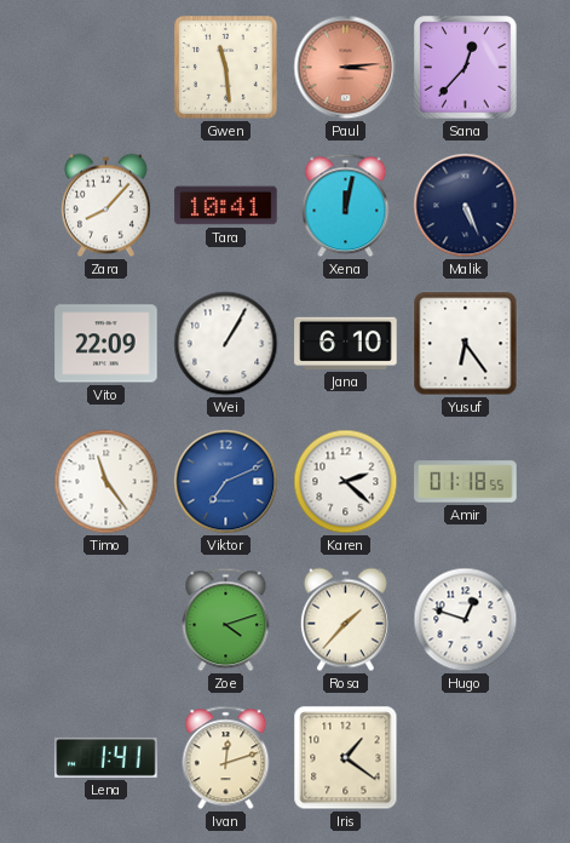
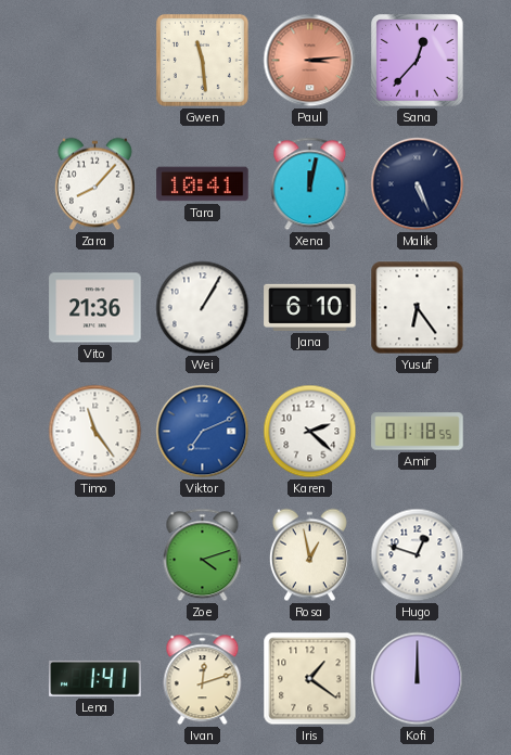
Vito: 22:09 -> 21:36
Rosa: 1:37 -> 12:58
Kofi: none -> 12:00
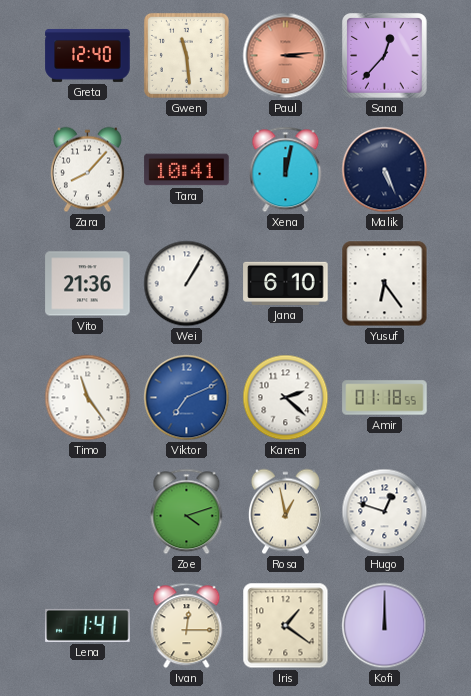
Greta: none -> 12:40
Ivan: 12:12 -> 12:15
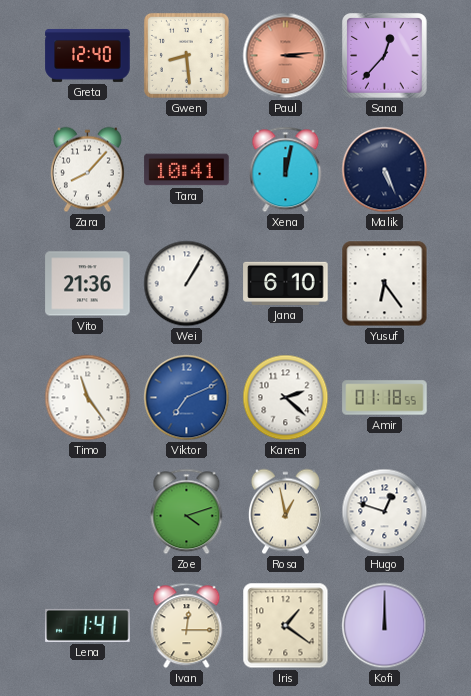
Gwen: 11:29 -> 8:29
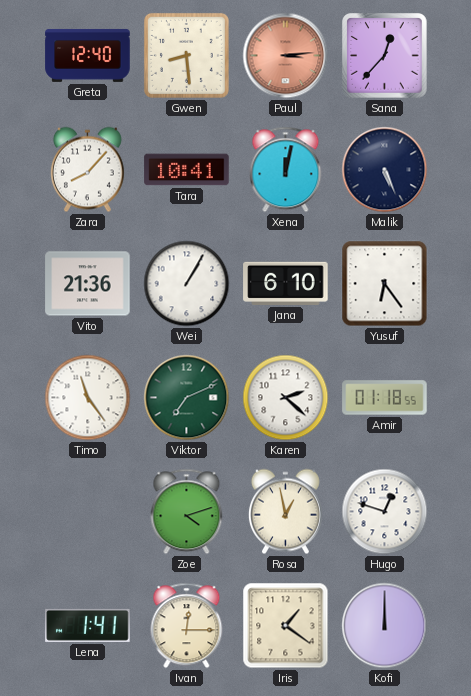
Viktor dial: blue -> green
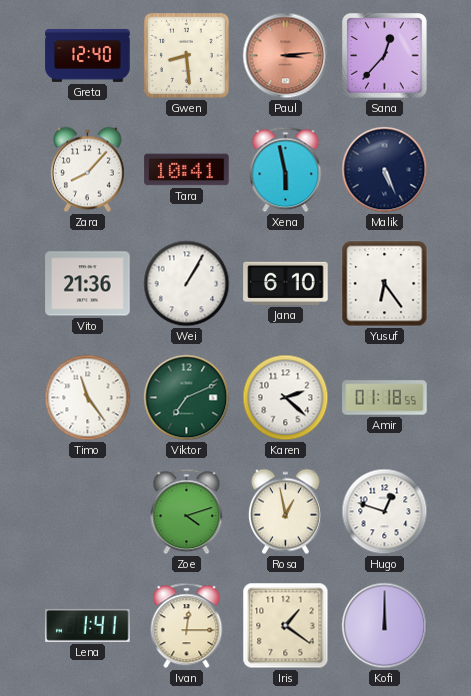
Xena: 12:02 -> 5:58
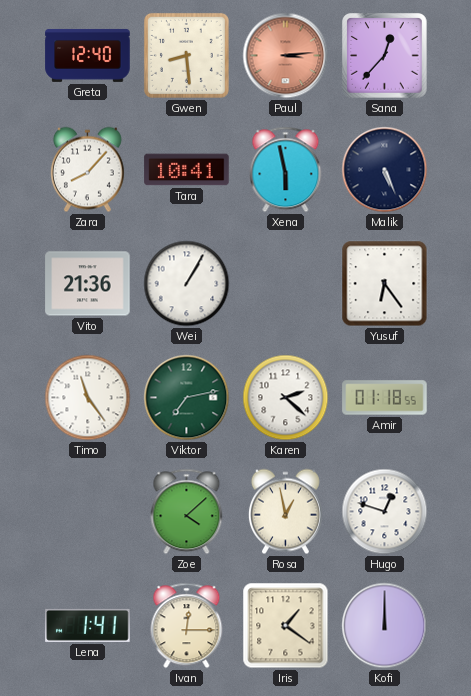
Jana: 6:10 -> none
Viktor: 7:11 -> 7:13
Zoe: 4:12 -> 4:08
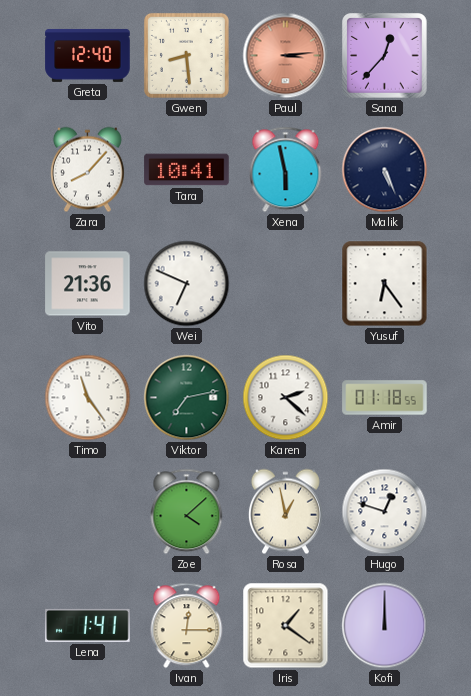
Wei: 1:05 -> 6:49
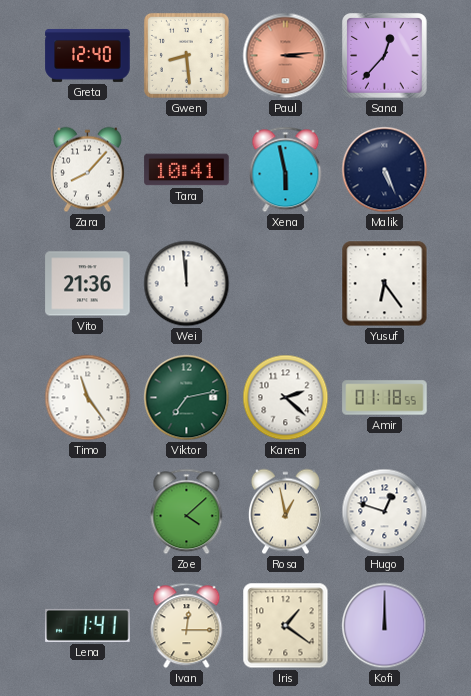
Wei: 6:49 -> 11:59
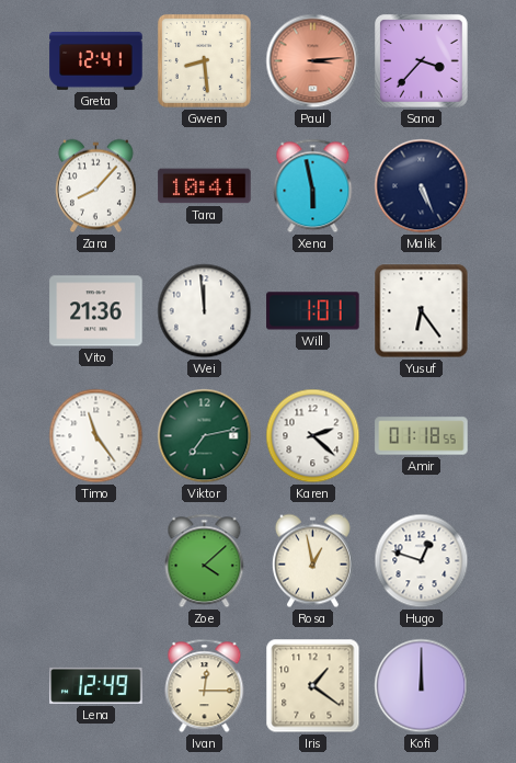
Greta: 12:40 -> 12:41
Sana: 12:37 -> 3:37
Will: none -> 1:01
Lena: 1:41 -> 12:49
